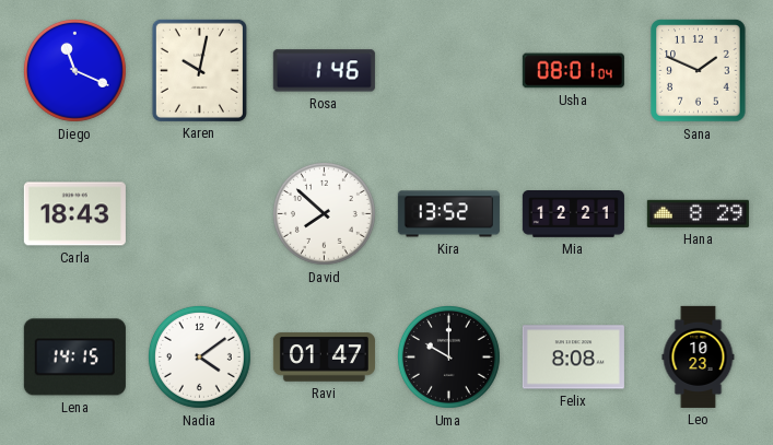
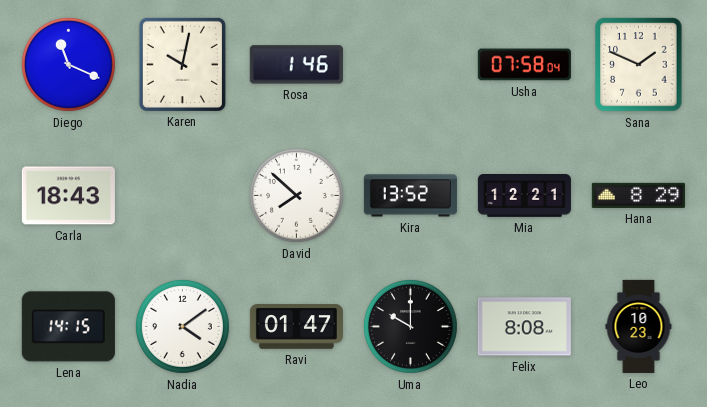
Usha: 08:01 -> 07:58
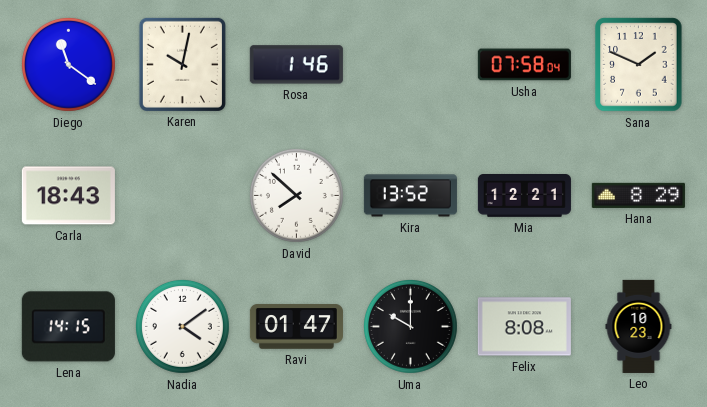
Diego: 11:19 -> 11:21
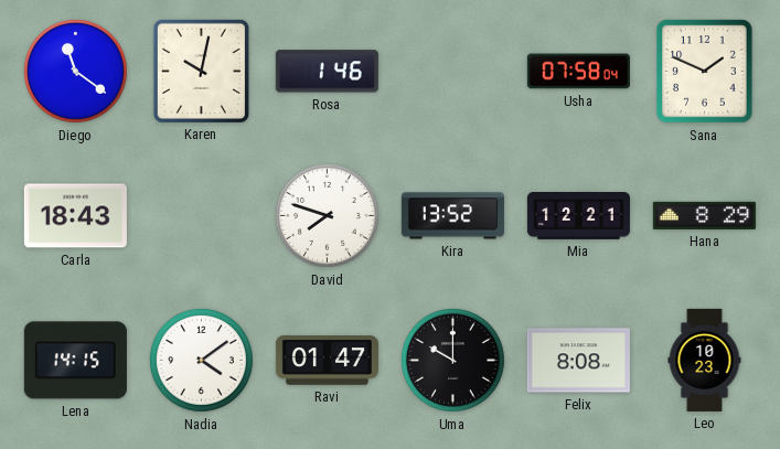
David: 7:52 -> 7:48
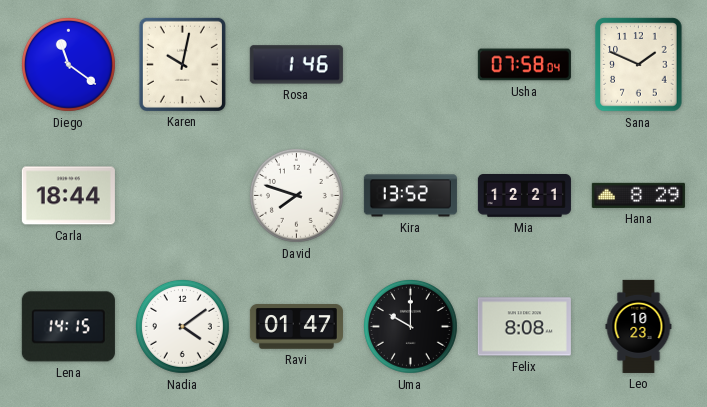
Carla: 18:43 -> 18:44
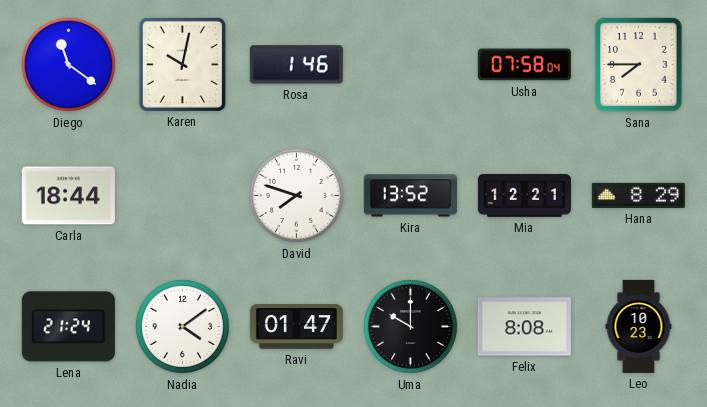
Sana: 1:49 -> 7:45
Lena: 14:15 -> 21:24
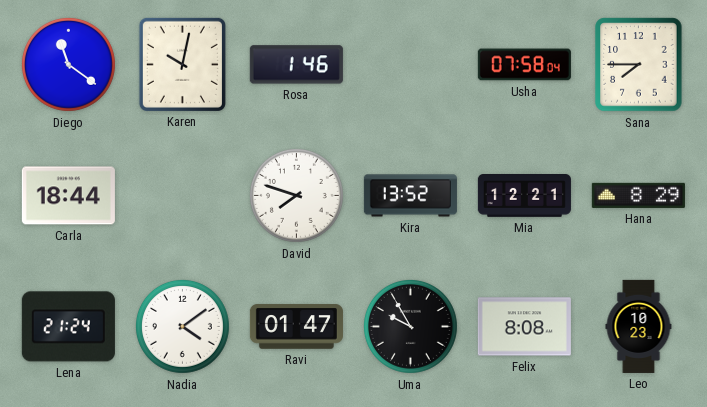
Uma: 10:00 -> 9:55
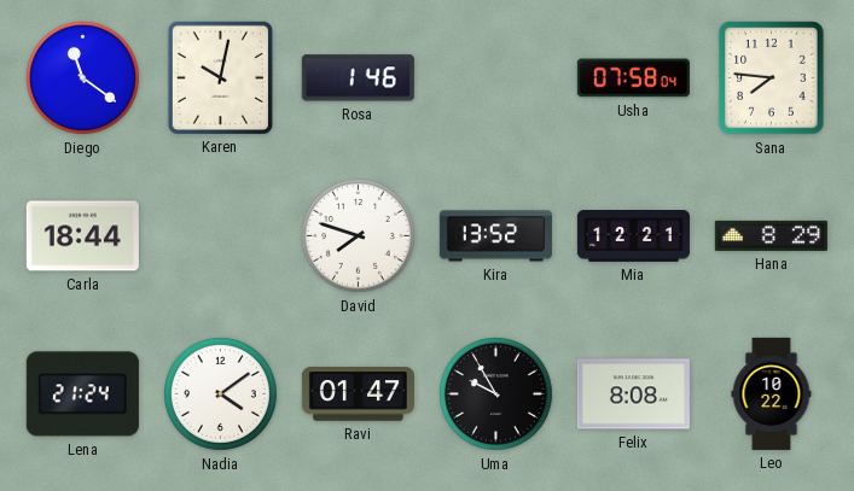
Sana: 7:45 -> 7:46
Leo: 10:23 -> 10:22
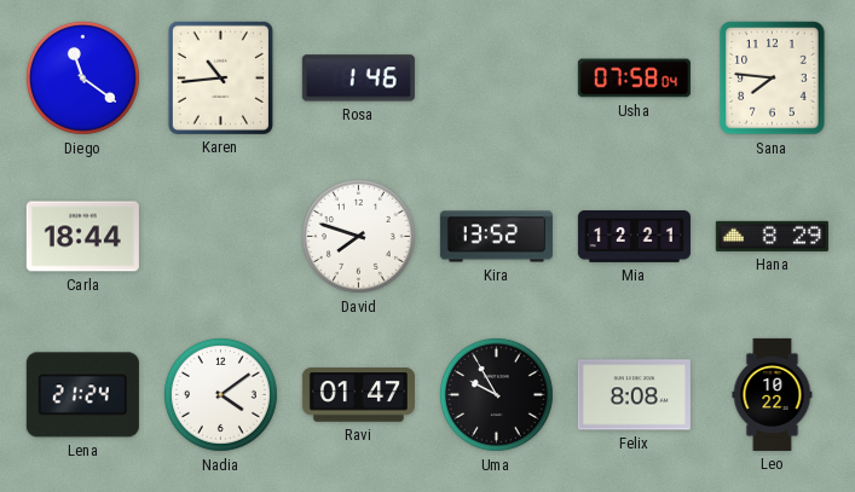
Karen: 10:02 -> 10:44
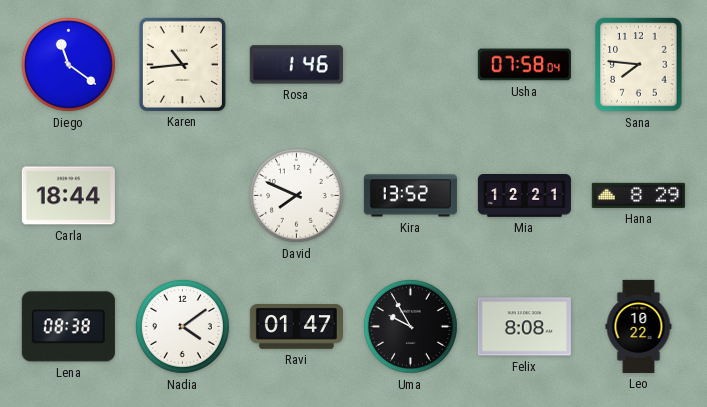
David: 7:48 -> 7:49
Lena: 21:24 -> 08:38
